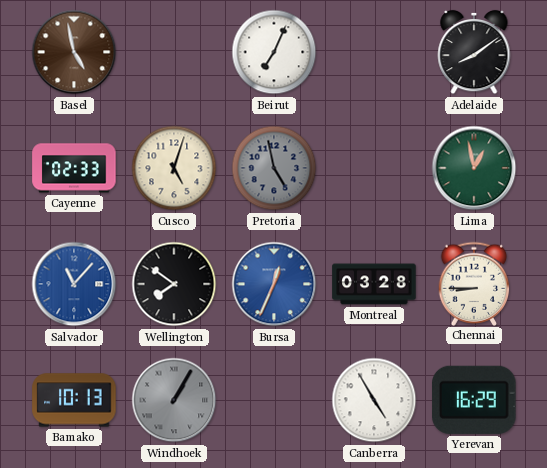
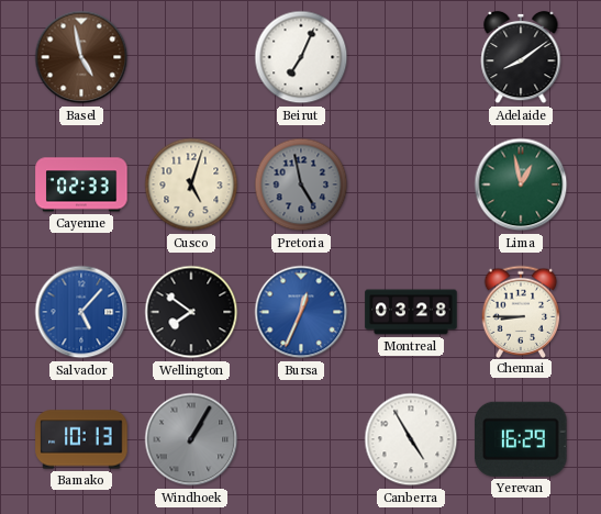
Salvador: 11:07 -> 5:07
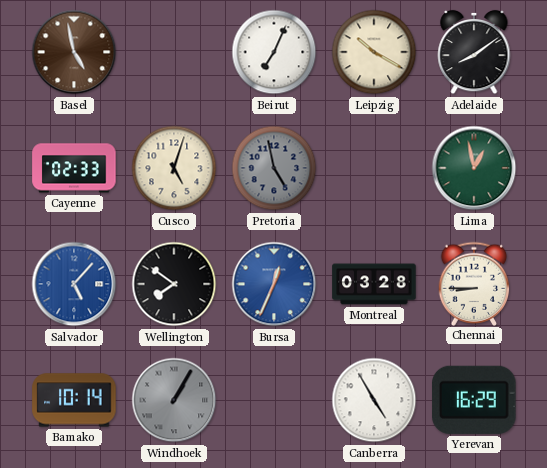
Leipzig: none -> 10:20
Bamako: 10:13 -> 10:14
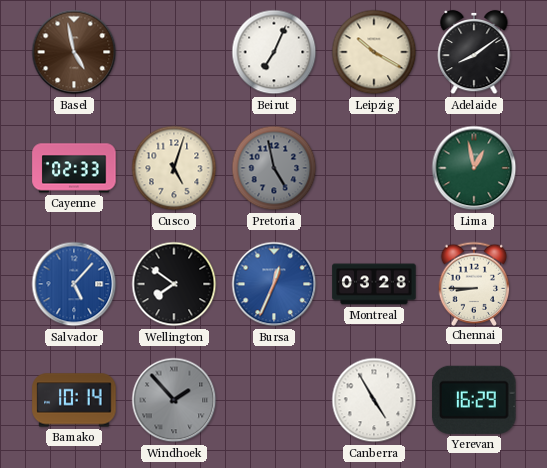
Windhoek: 1:05 -> 1:53
